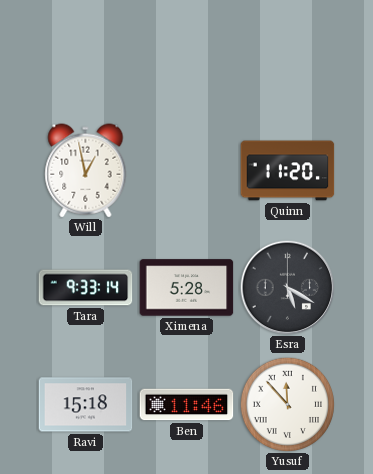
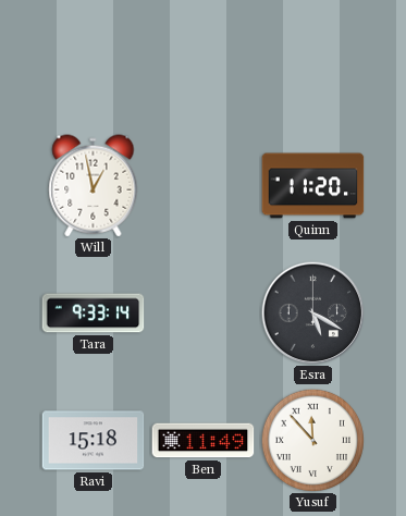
Ximena: 5:28 -> none
Ben: 11:46 -> 11:49
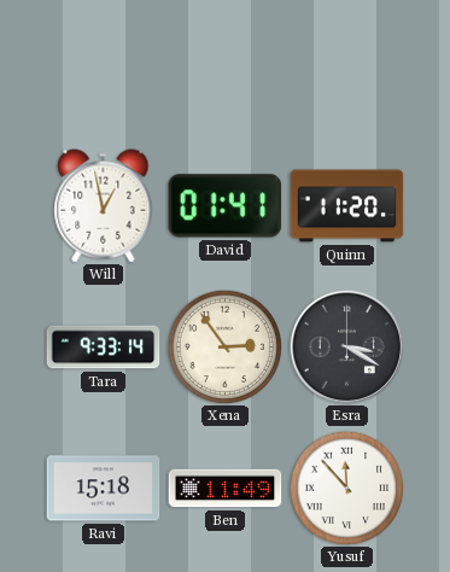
David: none -> 01:41
Xena: none -> 2:54
Esra: 5:20 -> 3:20
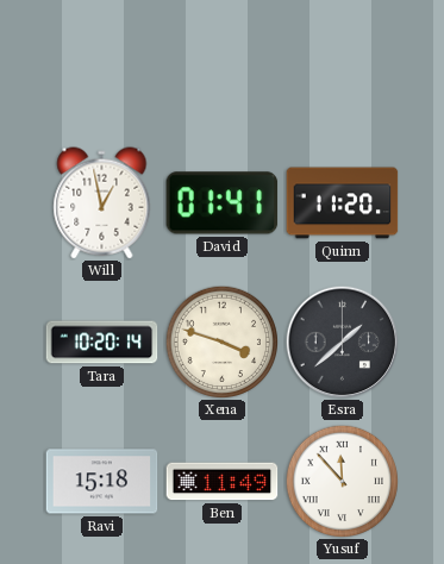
Tara: 9:33 -> 10:20
Xena: 2:54 -> 3:48
Esra: 3:20 -> 1:38
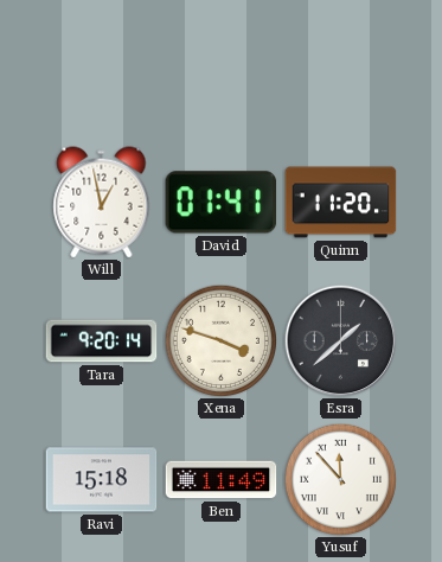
Tara: 10:20 -> 9:20
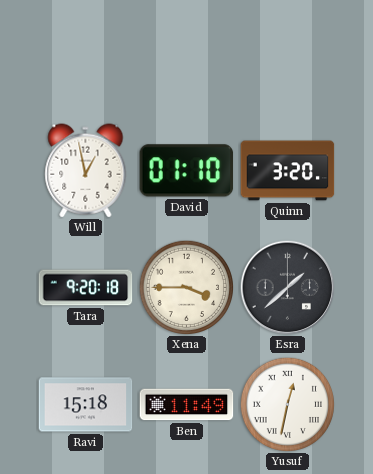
David: 01:41 -> 01:10
Quinn: 11:20 -> 3:20
Tara: 9:20:14 -> 9:20:18
Xena: 3:48 -> 3:45
Yusuf: 11:53 -> 12:32
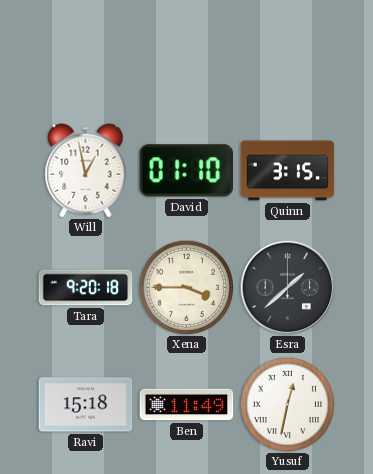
Quinn: 3:20 -> 3:15
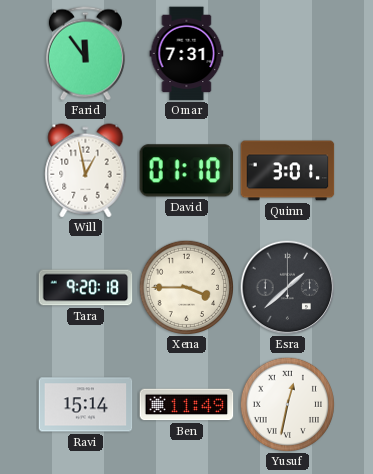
Farid: none -> 11:54
Omar: none -> 7:31
Quinn: 3:15 -> 3:01
Ravi: 15:18 -> 15:14
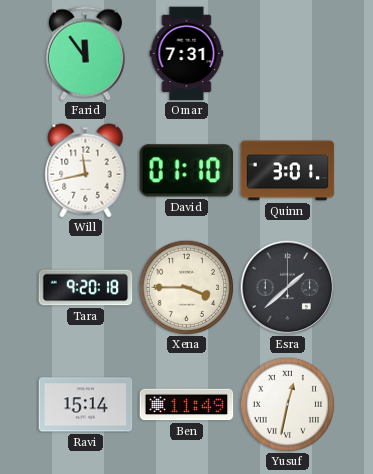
Will: 12:58 -> 11:43
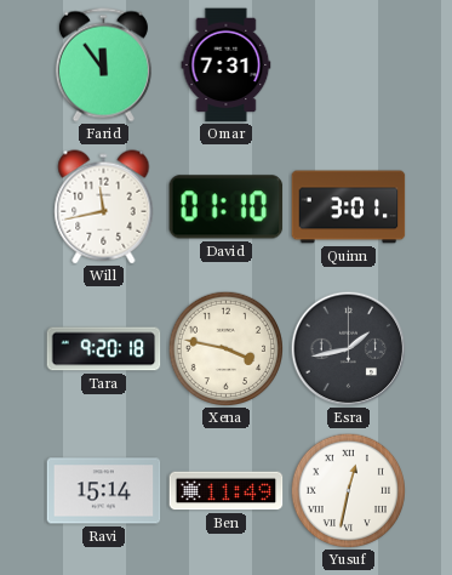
Xena: 3:45 -> 3:47
Esra: 1:38 -> 1:43
